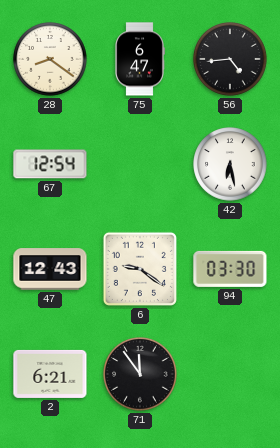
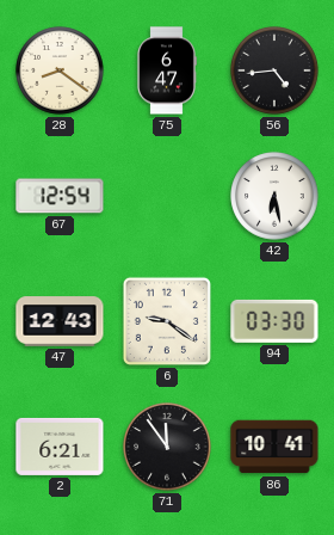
86: none -> 10:41
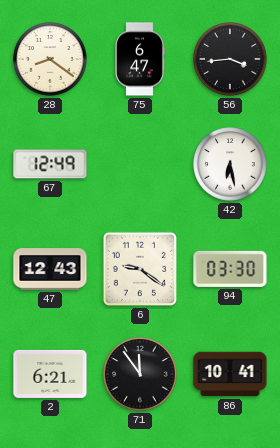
56: 4:44 -> 3:44
67: 12:54 -> 12:49
